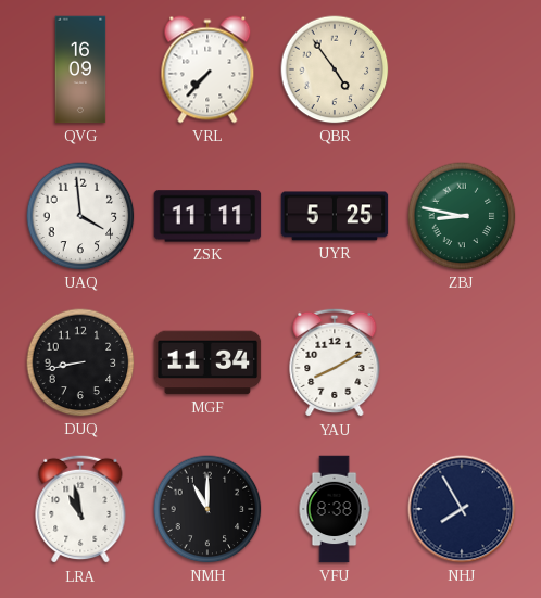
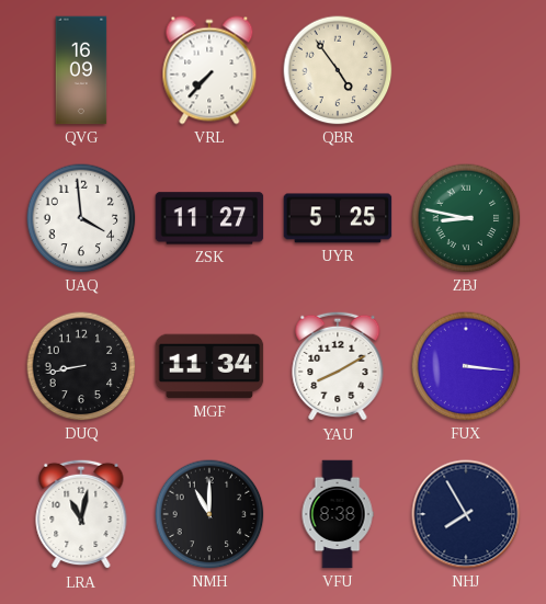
ZSK: 11:11 -> 11:27
FUX: none -> 3:16
LRA: 10:58 -> 11:02
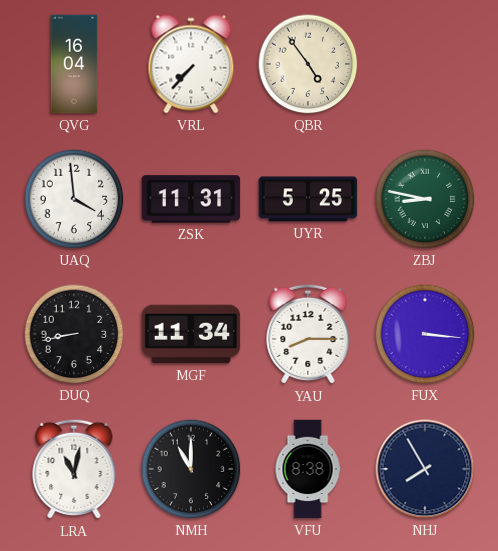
QVG: 16:09 -> 16:04
ZSK: 11:27 -> 11:31
YAU: 8:10 -> 8:15
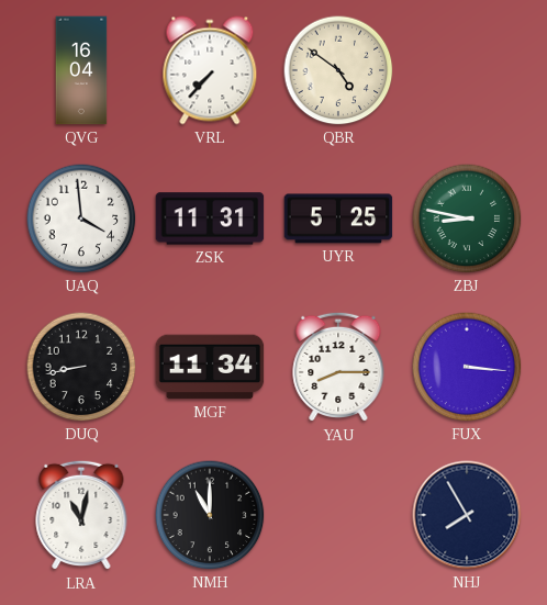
QBR: 4:54 -> 4:51
VFU: 8:38 -> none
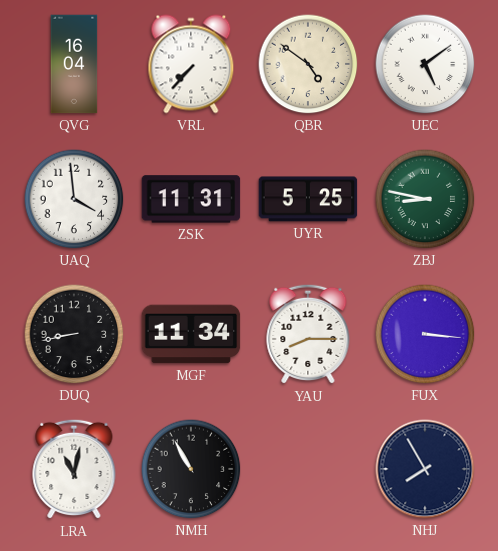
UEC: none -> 5:09
NMH: 11:00 -> 10:55
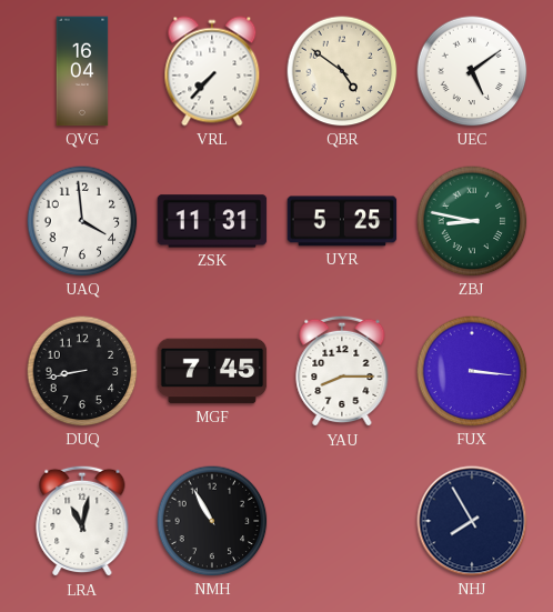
MGF: 11:34 -> 7:45
